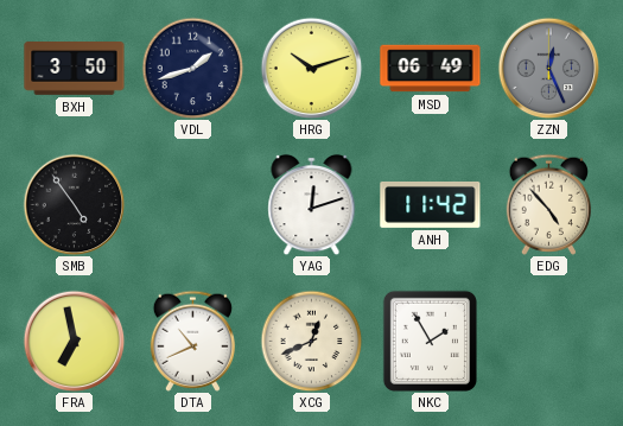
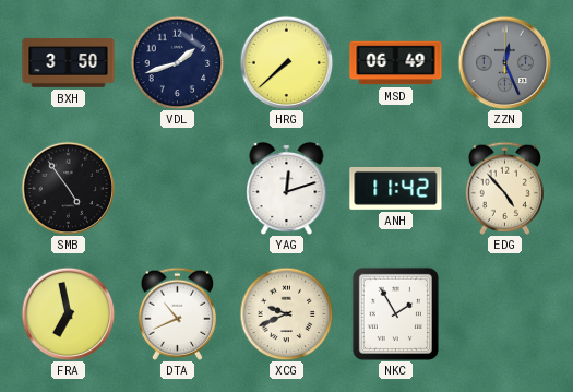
HRG: 10:12 -> 7:38
XCG: 12:41 -> 9:41
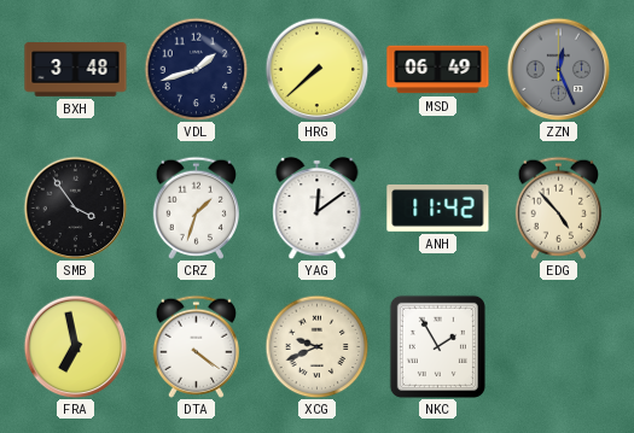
BXH: 3:50 -> 3:48
SMB: 4:54 -> 3:54
CRZ: none -> 1:33
YAG: 12:12 -> 12:09
DTA: 10:41 -> 4:21
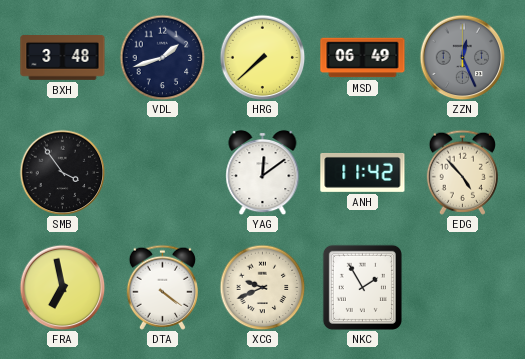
CRZ: 1:33 -> none
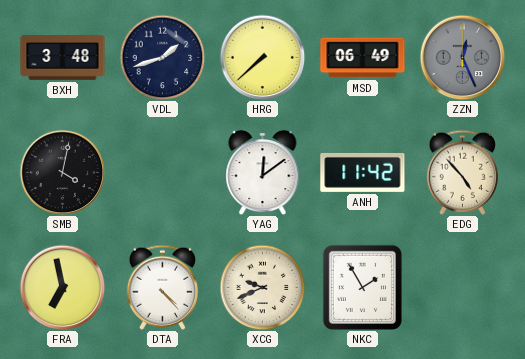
SMB: 3:54 -> 4:02
DTA: 4:21 -> 4:23
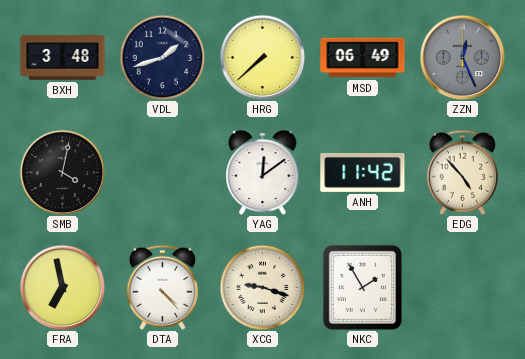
XCG: 9:41 -> 9:18
